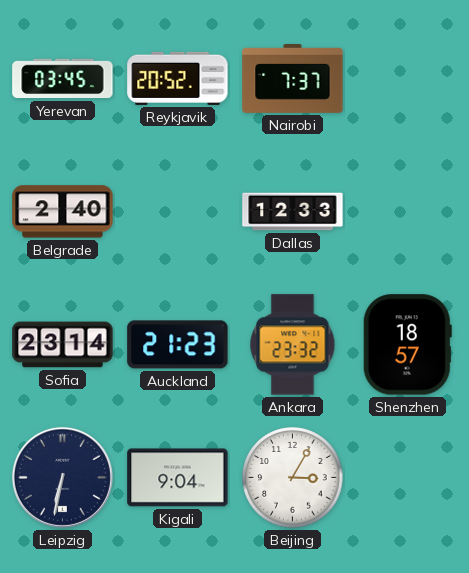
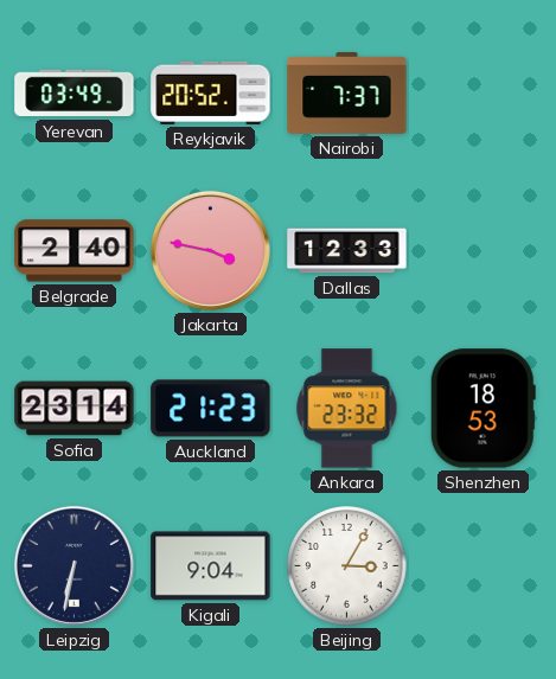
Yerevan: 03:45 -> 03:49
Jakarta: none -> 3:47
Shenzhen: 18:57 -> 18:53
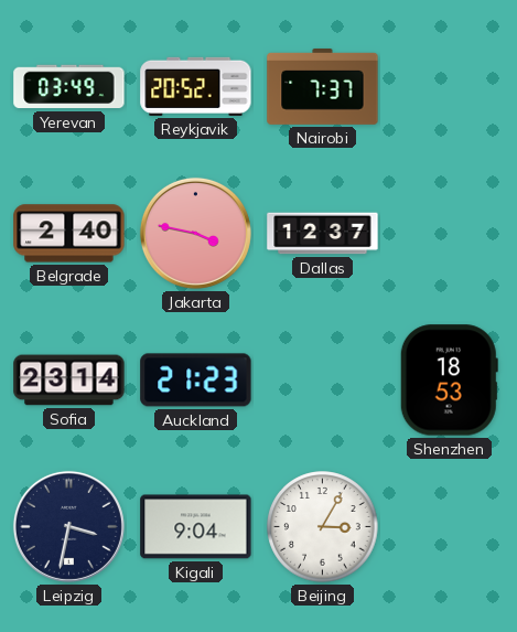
Dallas: 12:33 -> 12:37
Ankara: 23:32 -> none
Leipzig: 6:32 -> 3:32
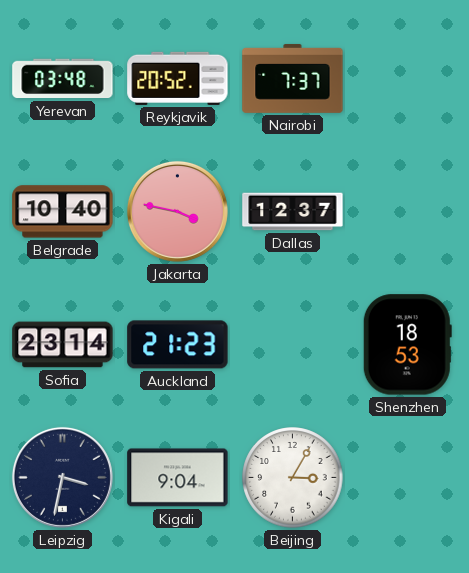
Yerevan: 03:49 -> 03:48
Belgrade: 2:40 -> 10:40
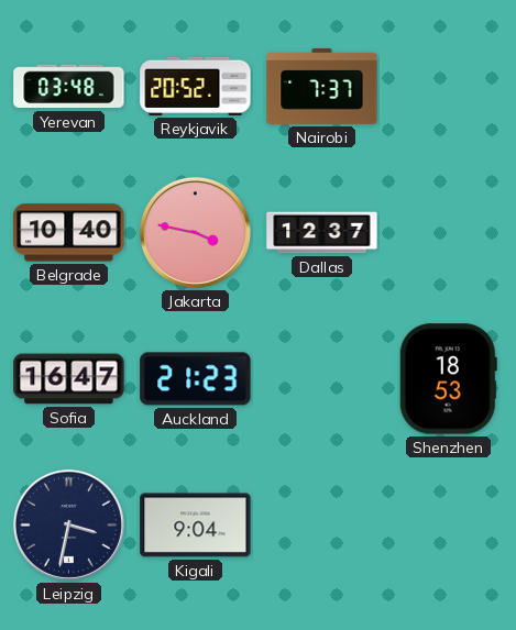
Sofia: 23:14 -> 16:47
Beijing: 3:05 -> none
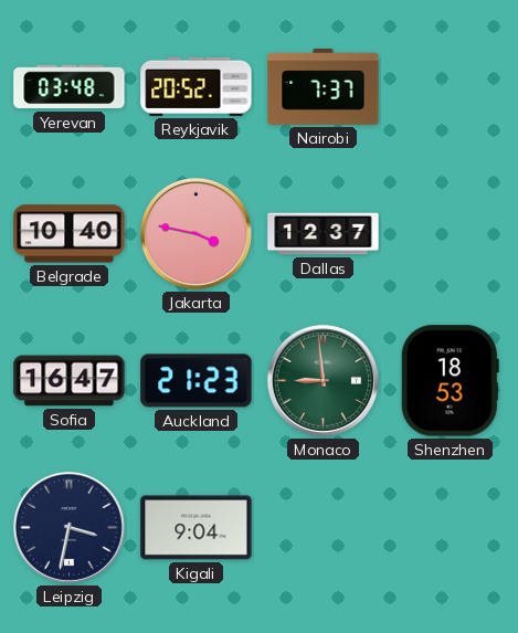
Monaco: none -> 8:59
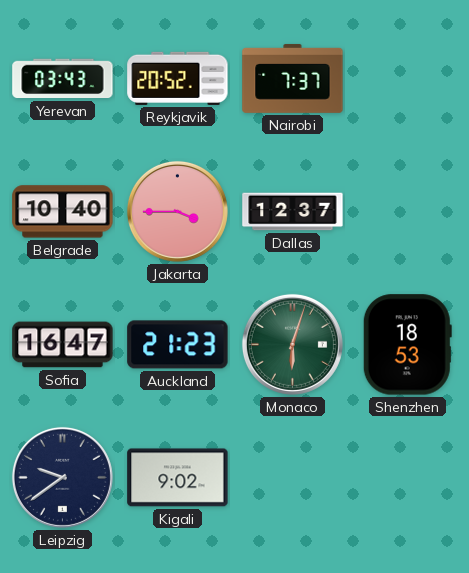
Yerevan: 03:48 -> 03:43
Jakarta: 3:47 -> 3:45
Monaco: 8:59 -> 6:03
Leipzig: 3:32 -> 9:39
Kigali: 9:04 -> 9:02
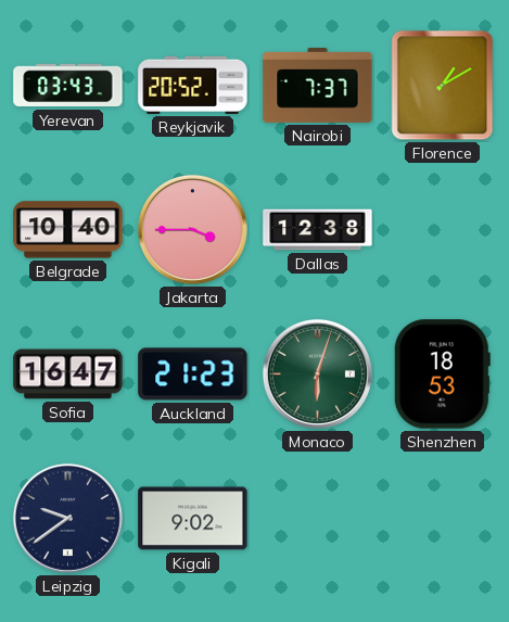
Florence: none -> 1:10
Dallas: 12:37 -> 12:38
